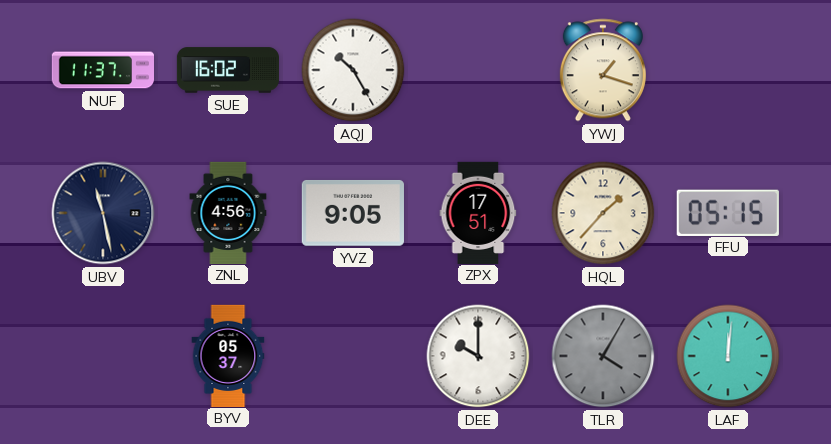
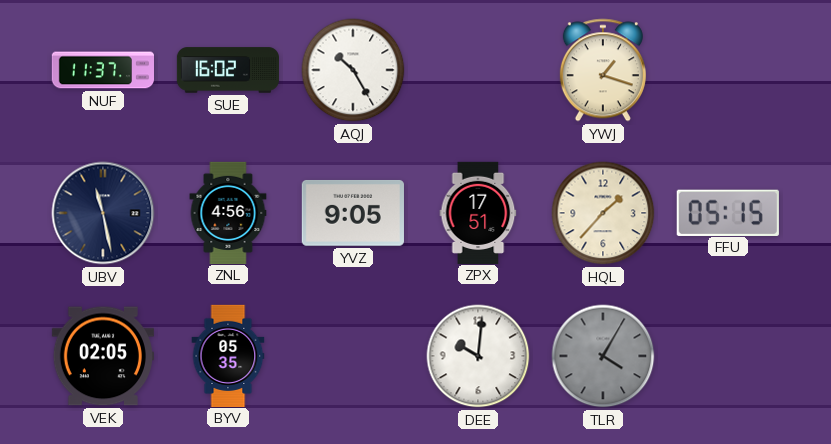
VEK: none -> 02:05
BYV: 05:37 -> 05:35
DEE: 10:00 -> 10:01
LAF: 12:01 -> none
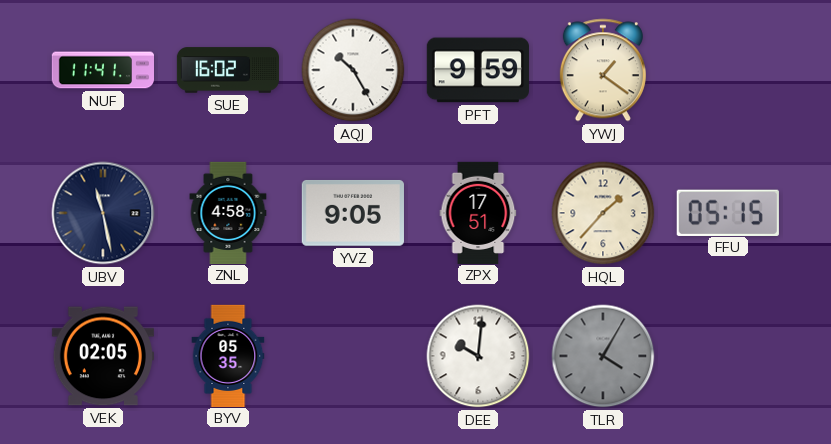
NUF: 11:37 -> 11:41
PFT: none -> 9:59
YWJ: 1:18 -> 1:21
ZNL: 4:56 -> 4:58
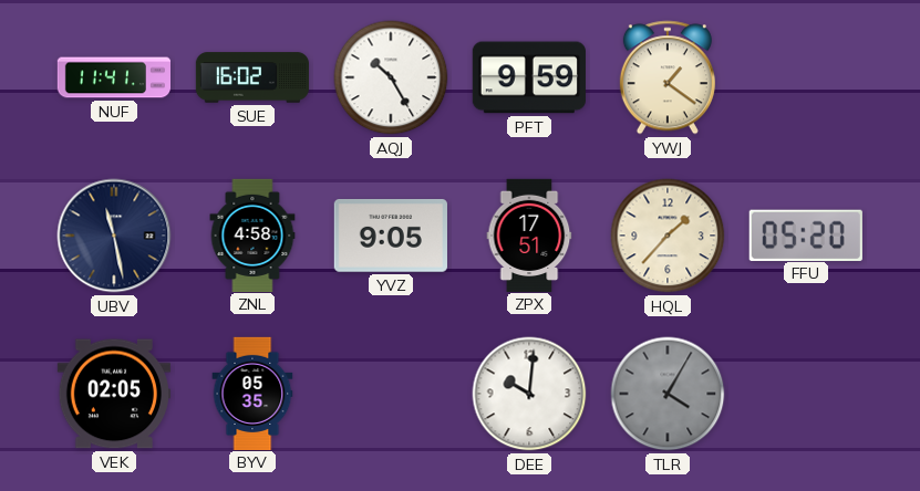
FFU: 05:15 -> 05:20
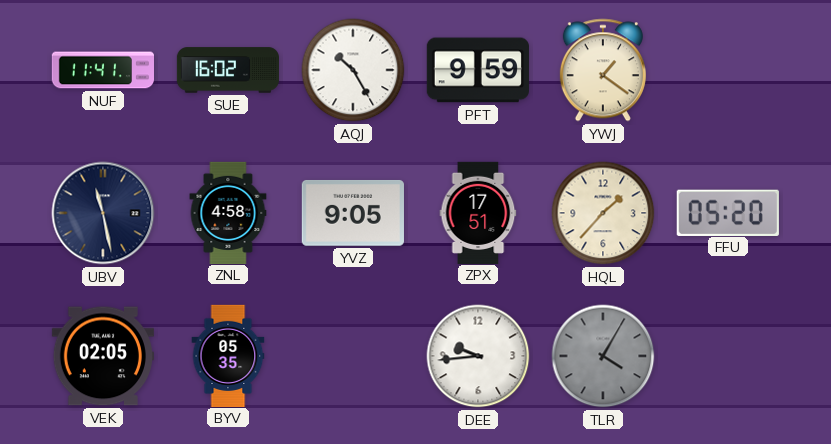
DEE: 10:01 -> 9:44
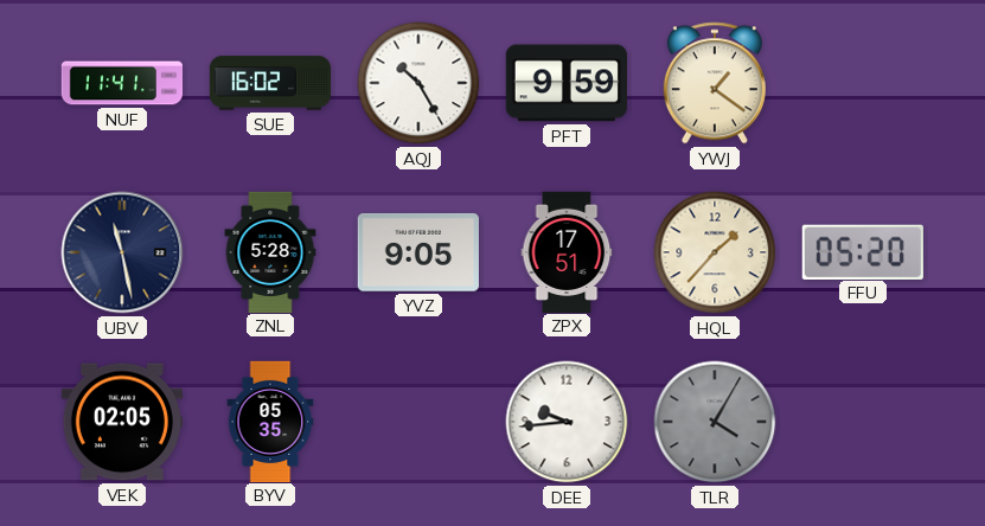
ZNL: 4:58 -> 5:28
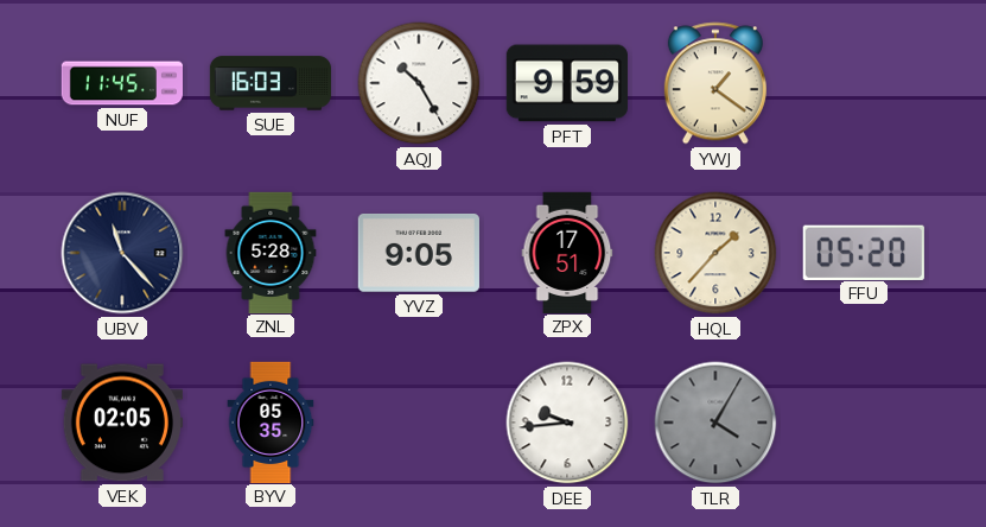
NUF: 11:41 -> 11:45
SUE: 16:02 -> 16:03
UBV: 11:28 -> 11:23
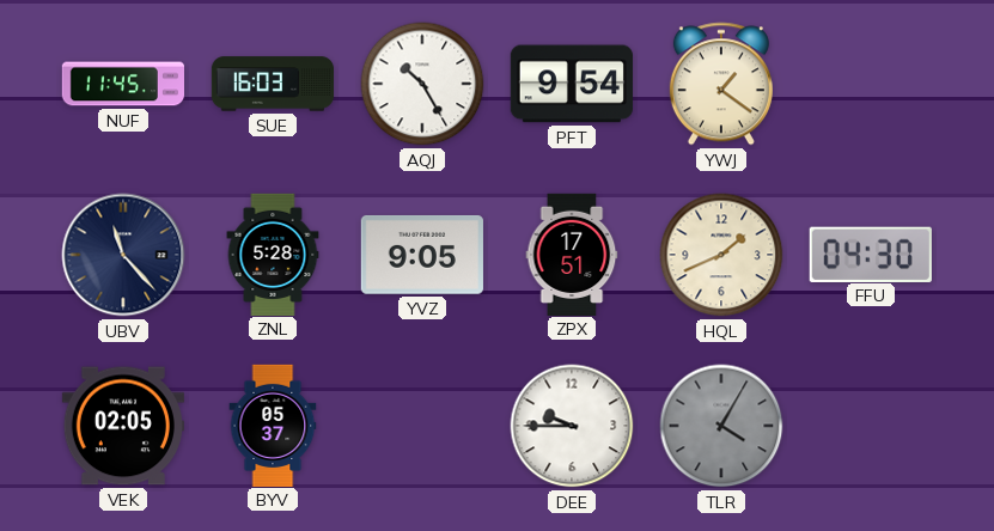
PFT: 9:59 -> 9:54
HQL: 1:37 -> 1:41
FFU: 05:20 -> 04:30
BYV: 05:35 -> 05:37
DEE: 9:44 -> 9:45
